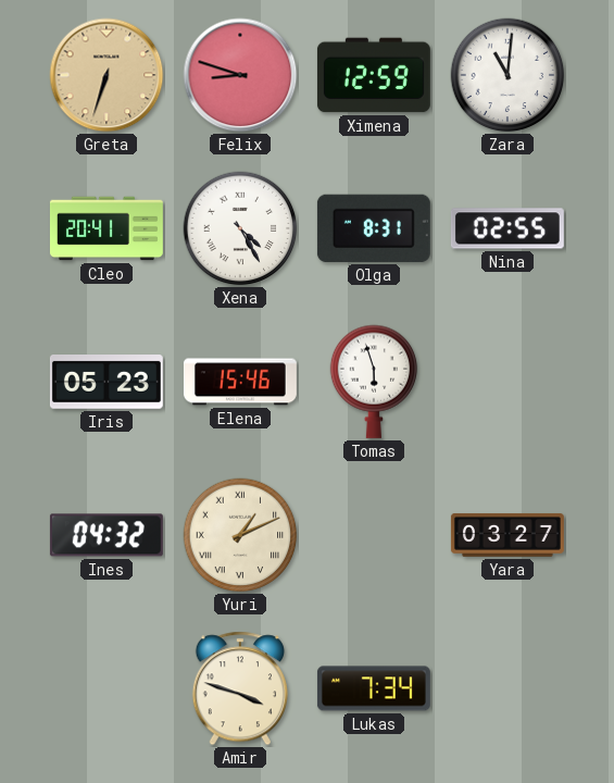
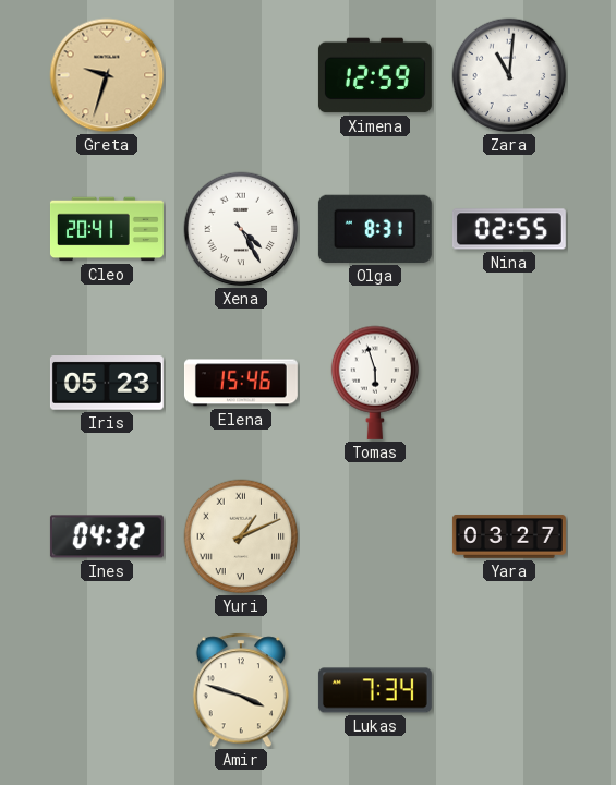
Greta: 6:33 -> 9:33
Felix: 8:48 -> none
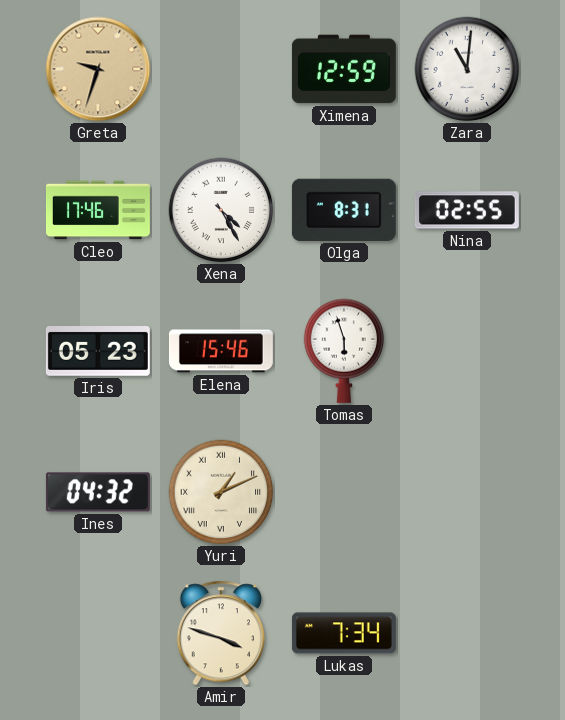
Cleo: 20:41 -> 17:46
Yara: 03:27 -> none
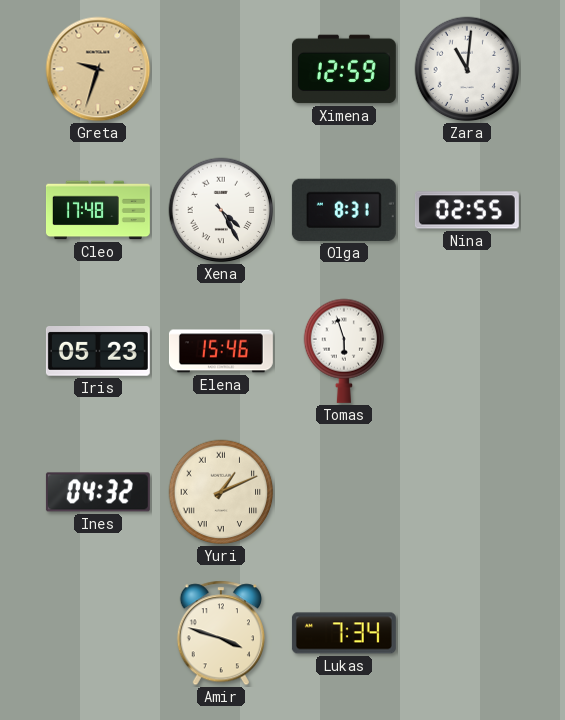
Cleo: 17:46 -> 17:48
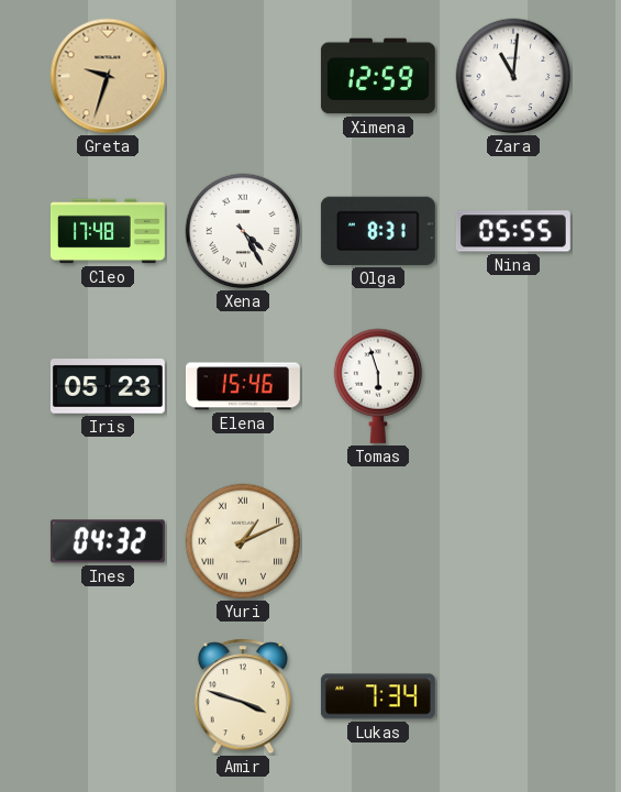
Nina: 02:55 -> 05:55
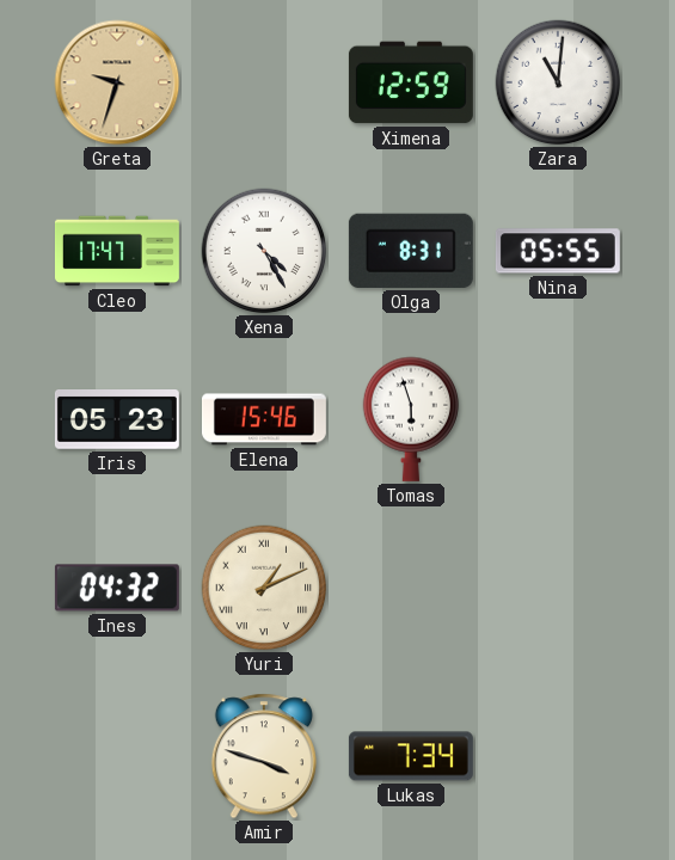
Cleo: 17:48 -> 17:47
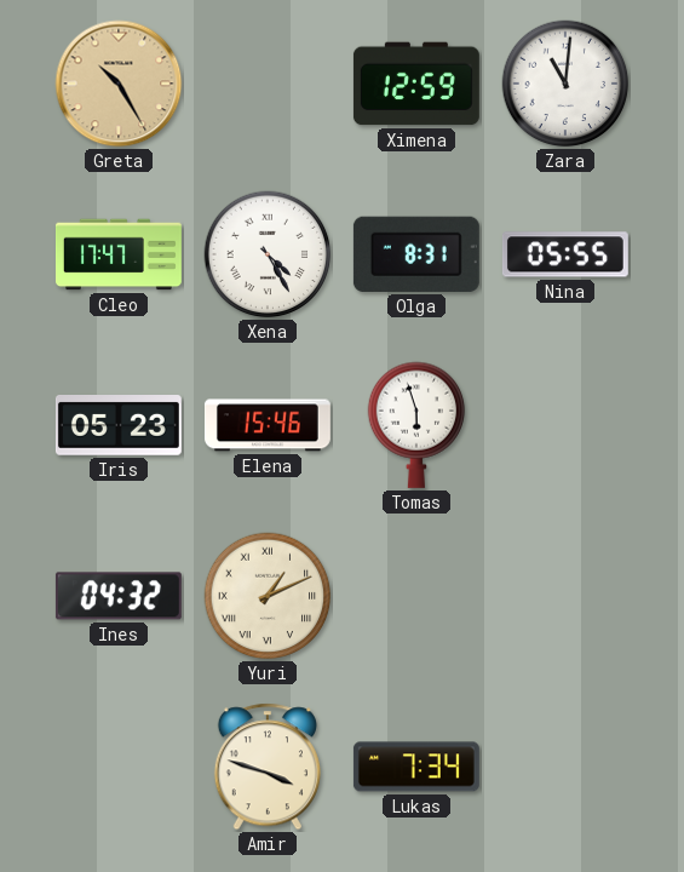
Greta: 9:33 -> 10:25
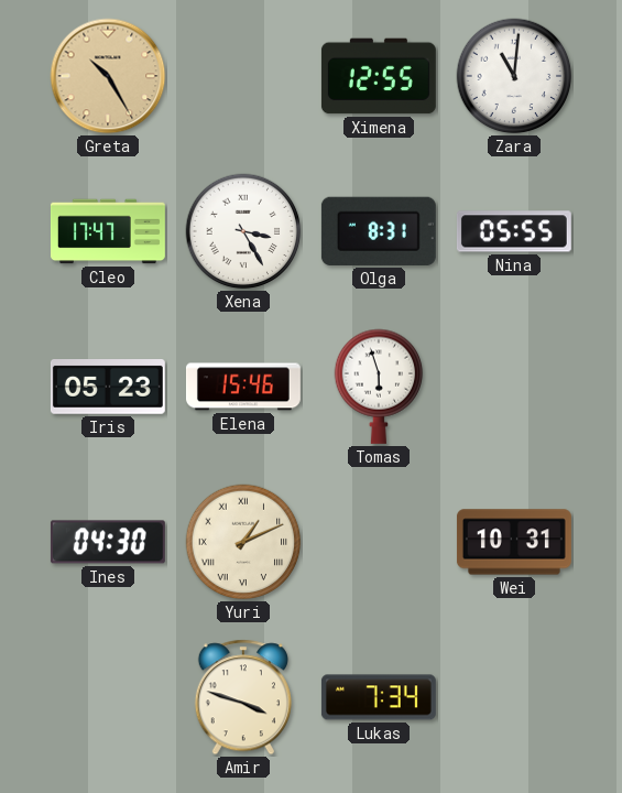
Ximena: 12:59 -> 12:55
Xena: 4:25 -> 3:25
Ines: 04:32 -> 04:30
Wei: none -> 10:31
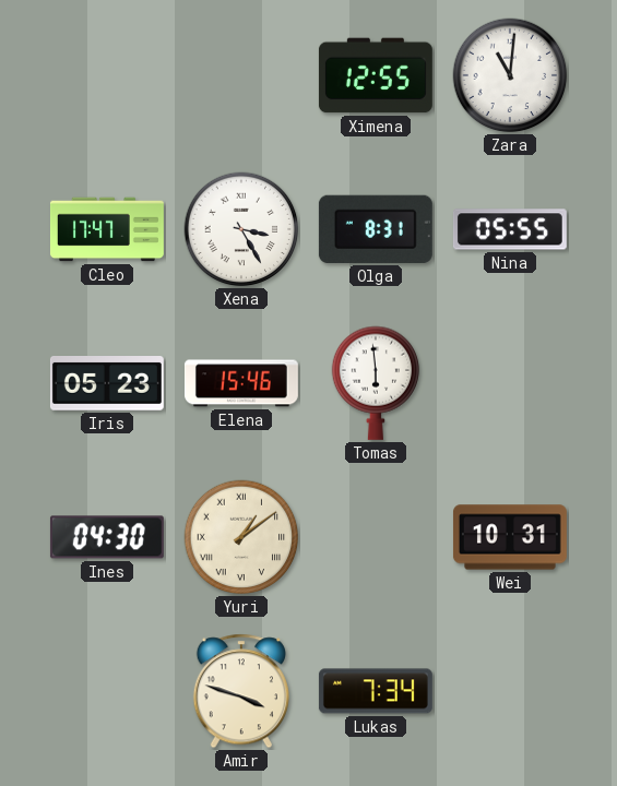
Greta: 10:25 -> none
Tomas: 5:57 -> 5:59
Yuri: 1:11 -> 1:09
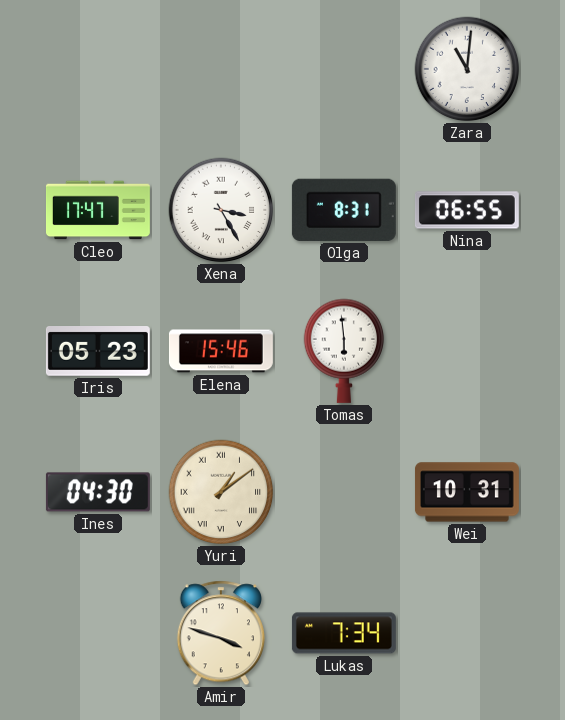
Ximena: 12:55 -> none
Nina: 05:55 -> 06:55
